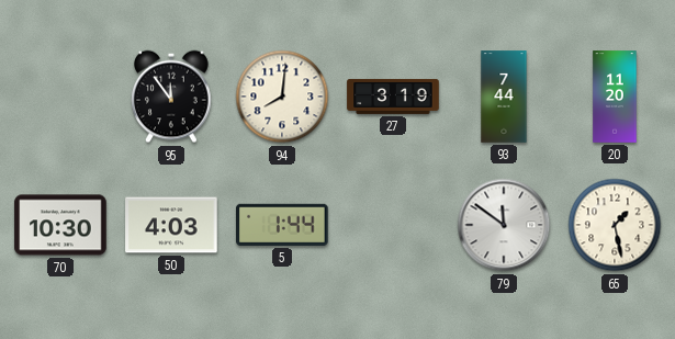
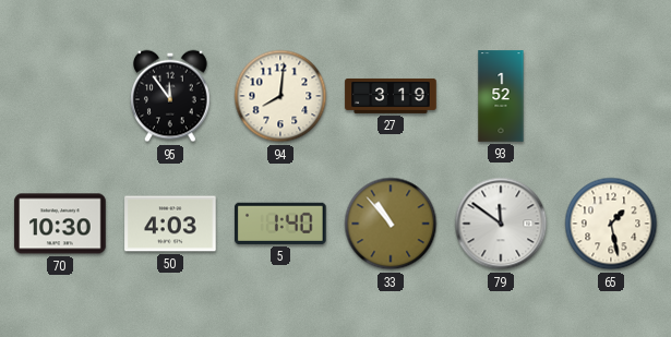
93: 7:44 -> 1:52
20: 11:20 -> none
5: 1:44 -> 1:40
33: none -> 10:53
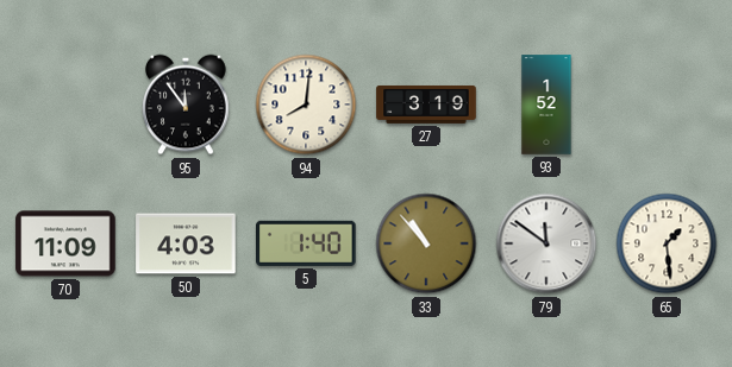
70: 10:30 -> 11:09
65: 1:28 -> 1:29
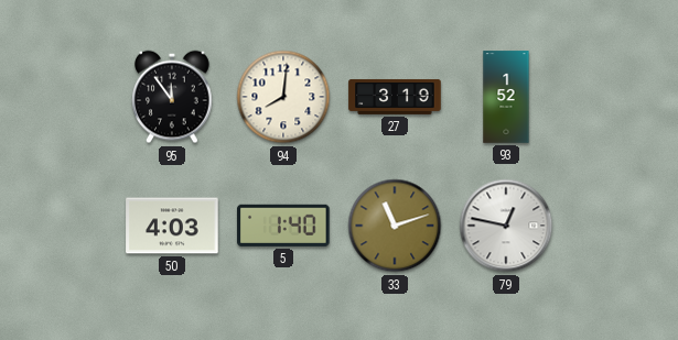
70: 11:09 -> none
33: 10:53 -> 11:12
79: 11:51 -> 12:47
65: 1:29 -> none
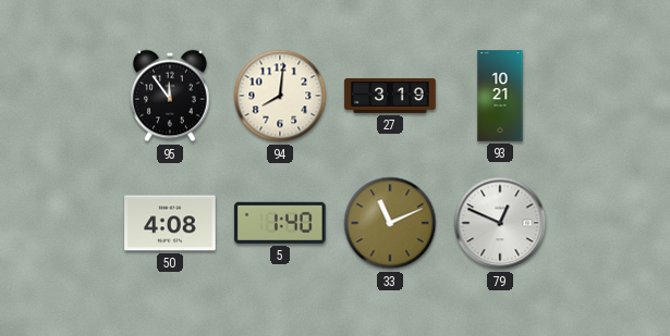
93: 1:52 -> 10:21
50: 4:03 -> 4:08
33: 11:12 -> 11:11
79: 12:47 -> 12:49
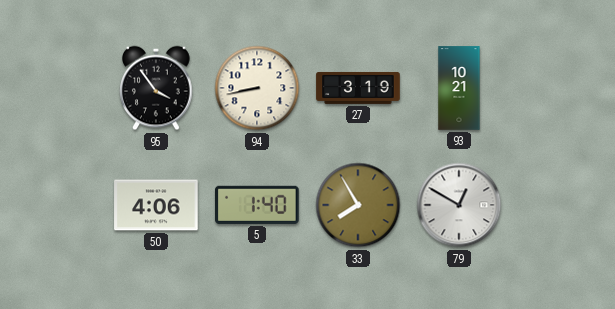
95: 11:54 -> 3:54
94: 8:01 -> 8:43
50: 4:08 -> 4:06
33: 11:11 -> 7:55
79: 12:49 -> 12:50
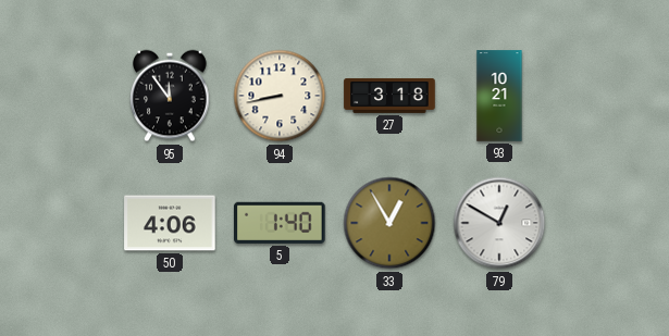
95: 3:54 -> 11:54
27: 3:19 -> 3:18
33: 7:55 -> 12:55
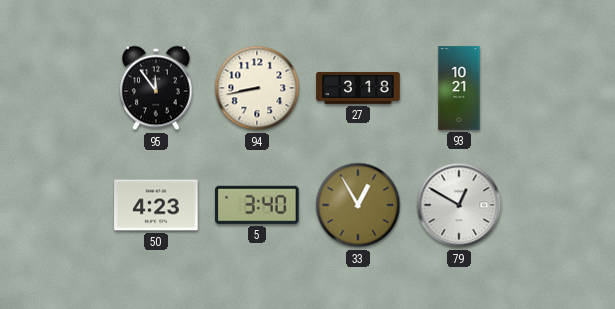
50: 4:06 -> 4:23
5: 1:40 -> 3:40
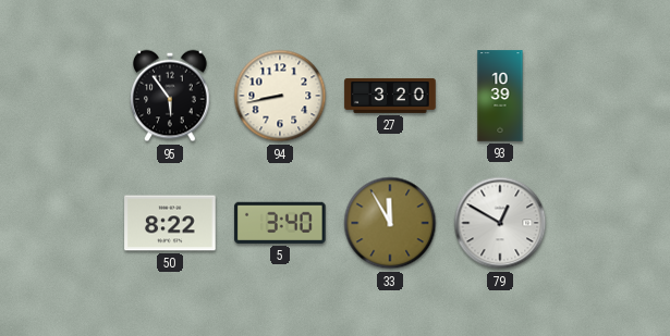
95: 11:54 -> 5:54
27: 3:18 -> 3:20
93: 10:21 -> 10:39
50: 4:23 -> 8:22
33: 12:55 -> 11:55
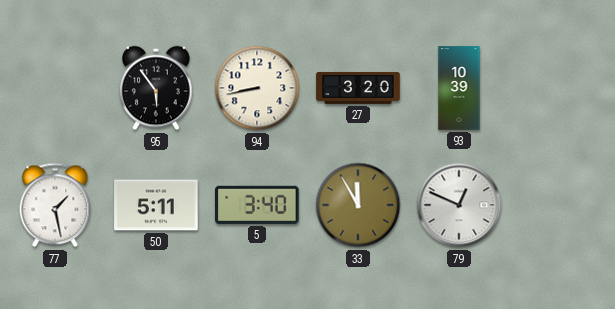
77: none -> 1:28
50: 8:22 -> 5:11
79: 12:50 -> 12:49
